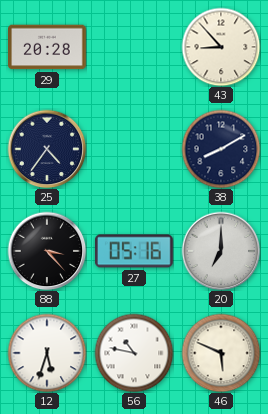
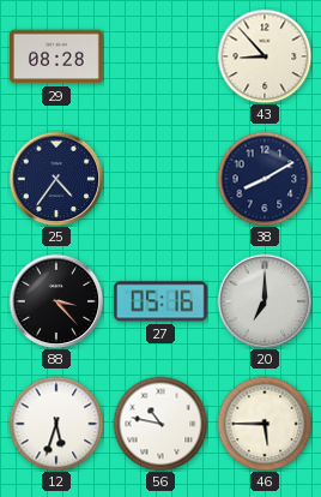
29: 20:28 -> 08:28
46: 5:49 -> 5:45
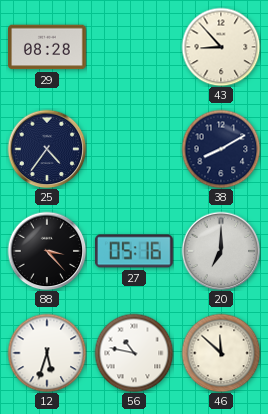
46: 5:45 -> 11:52
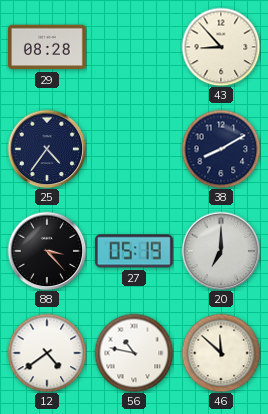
27: 05:16 -> 05:19
12: 5:33 -> 4:39
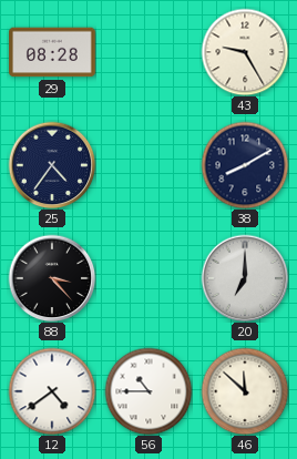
43: 8:53 -> 9:25
27: 05:19 -> none
56: 10:47 -> 10:45
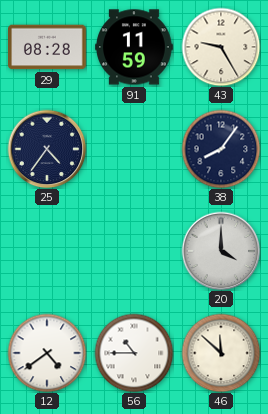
91: none -> 11:59
38: 8:10 -> 8:06
88: 3:23 -> none
20: 7:00 -> 4:00
